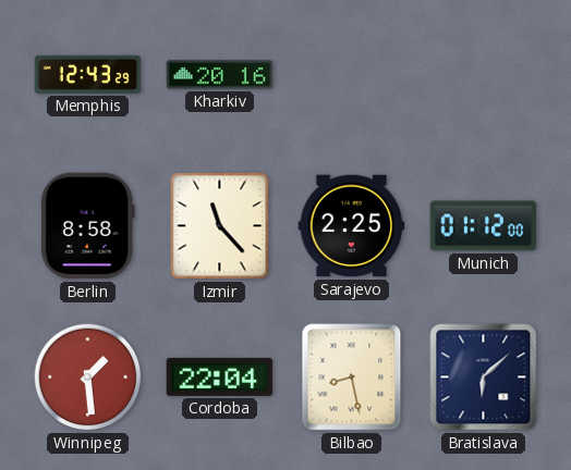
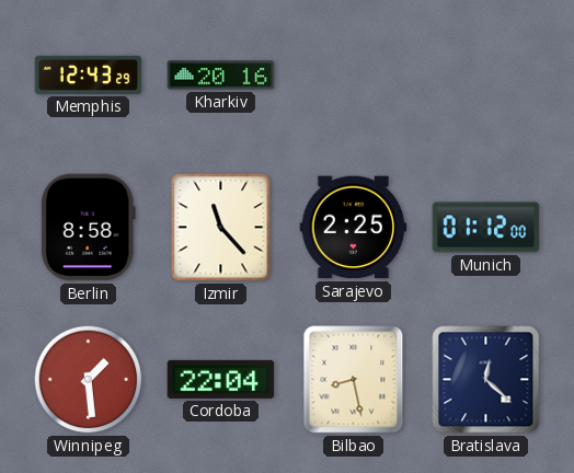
Bratislava: 6:08 -> 12:22
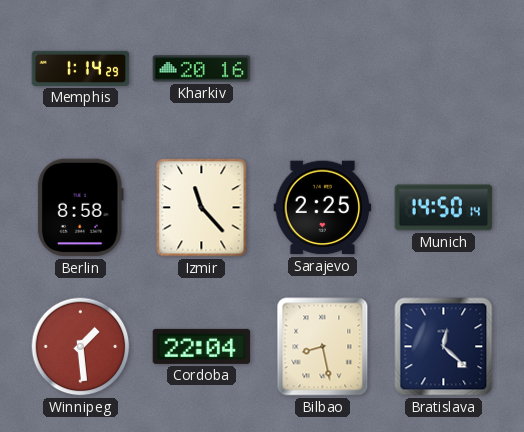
Memphis: 12:43 -> 1:14
Munich: 01:12 -> 14:50
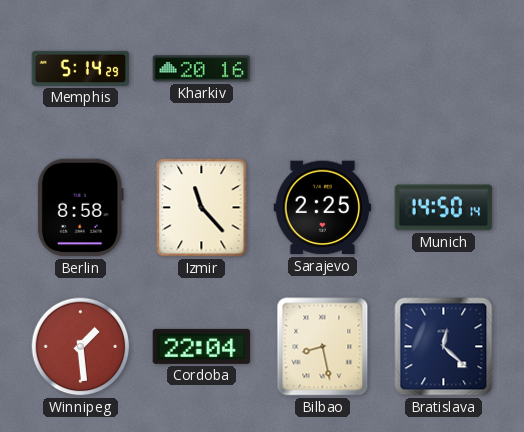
Memphis: 1:14 -> 5:14
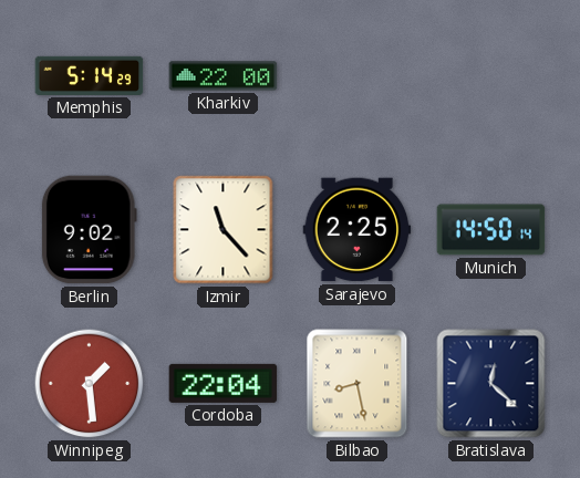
Kharkiv: 20:16 -> 22:00
Berlin: 8:58 -> 9:02
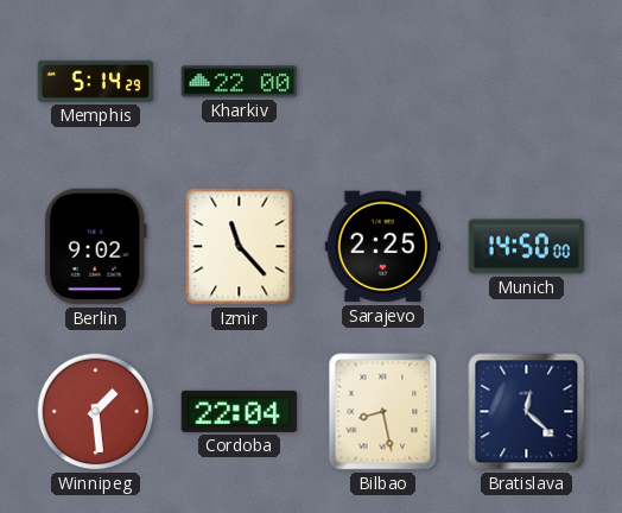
Munich: 14:50:14 -> 14:50:00
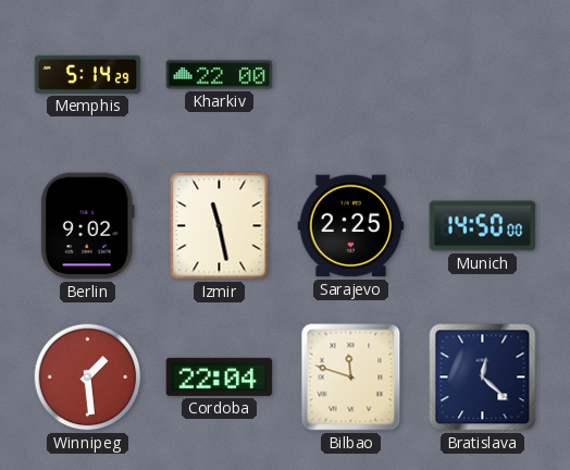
Izmir: 11:23 -> 11:28
Bilbao: 8:28 -> 11:48
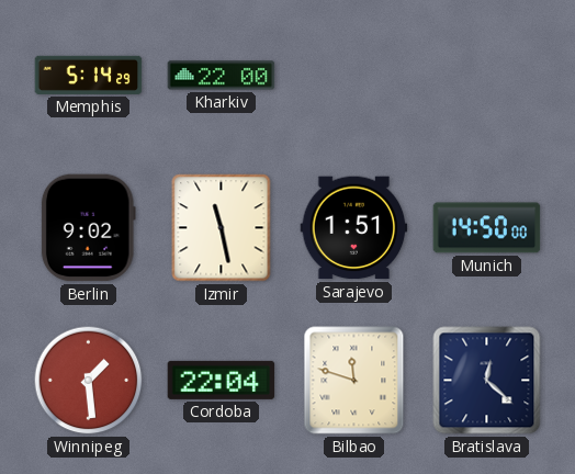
Sarajevo: 2:25 -> 1:51
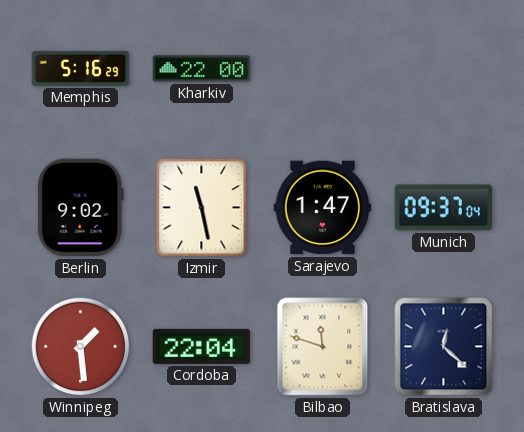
Memphis: 5:14 -> 5:16
Sarajevo: 1:51 -> 1:47
Munich: 14:50 -> 09:37
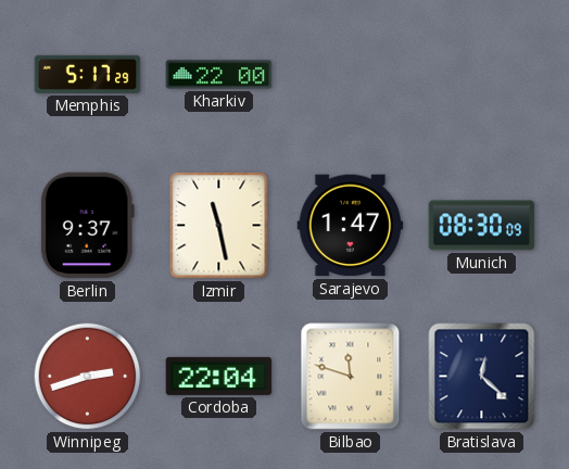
Memphis: 5:16 -> 5:17
Berlin: 9:02 -> 9:37
Munich: 09:37 -> 08:30
Winnipeg: 1:29 -> 2:42
